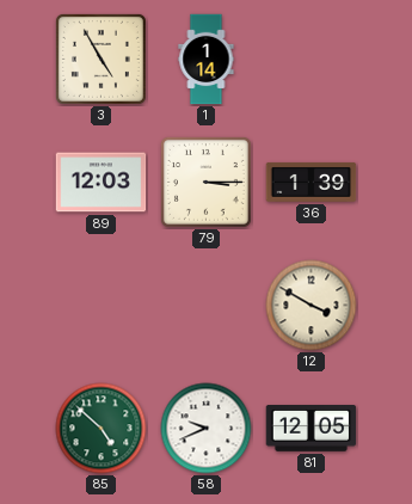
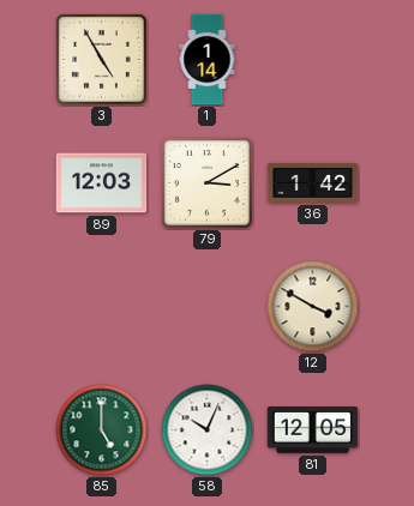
79: 3:15 -> 3:10
36: 1:39 -> 1:42
85: 4:52 -> 5:00
58: 9:41 -> 10:04
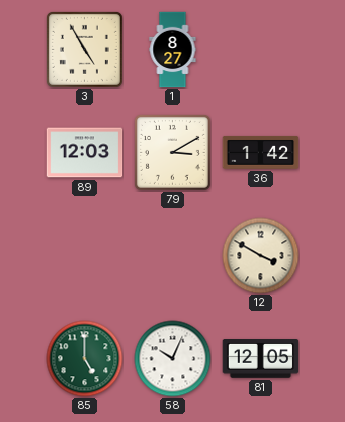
1: 1:14 -> 8:27
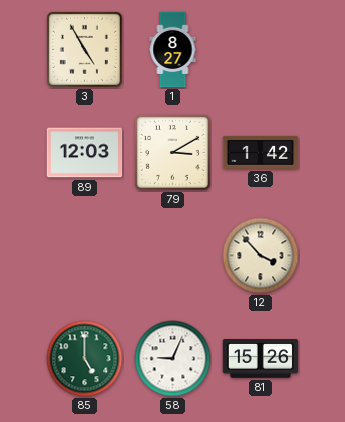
12: 3:50 -> 3:53
58: 10:04 -> 9:04
81: 12:05 -> 15:26
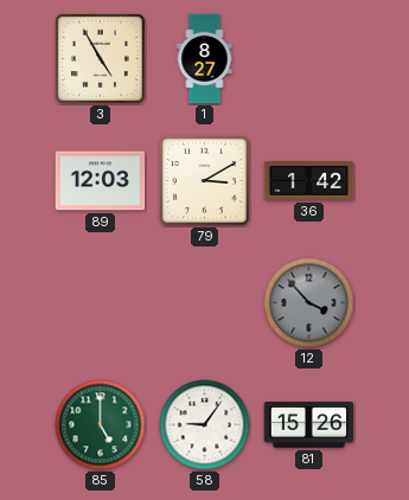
12 dial: cream -> grey
58: 9:04 -> 9:06
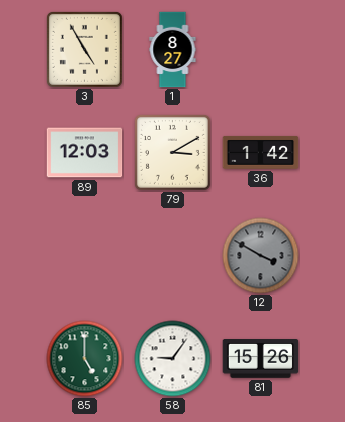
12: 3:53 -> 3:50
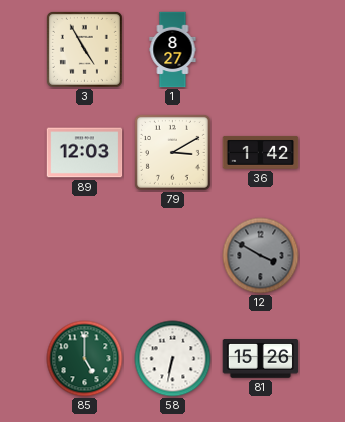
58: 9:06 -> 6:32
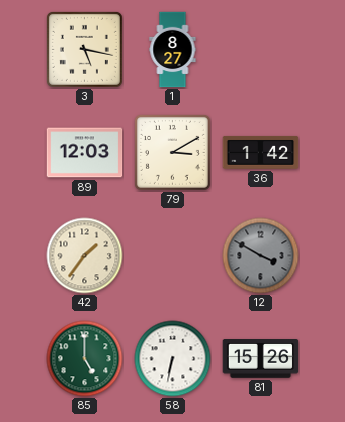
3: 4:55 -> 5:17
42: none -> 1:36
